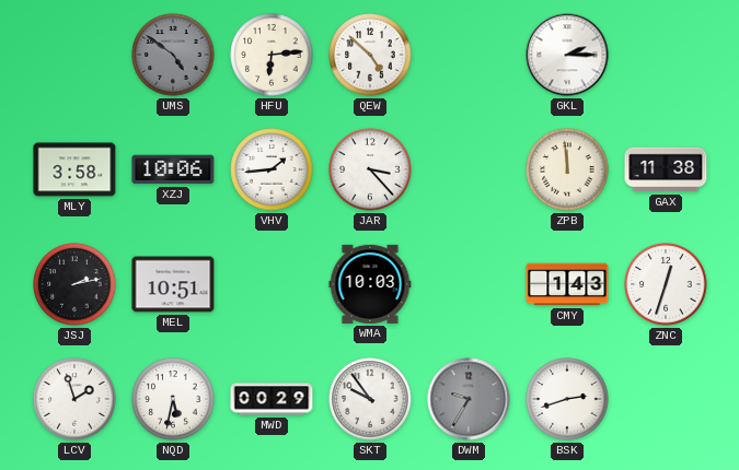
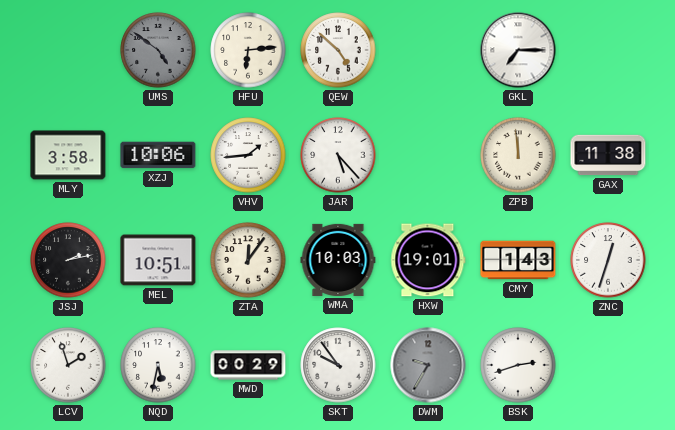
GKL: 2:15 -> 7:15
JAR: 3:23 -> 5:23
ZTA: none -> 12:06
HXW: none -> 19:01
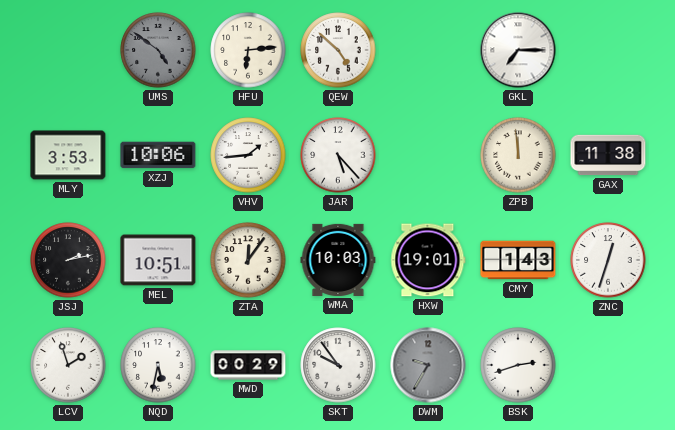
MLY: 3:58 -> 3:53
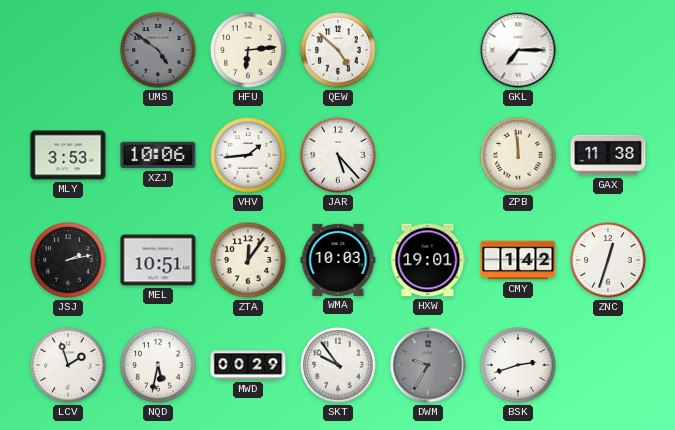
CMY: 1:43 -> 1:42
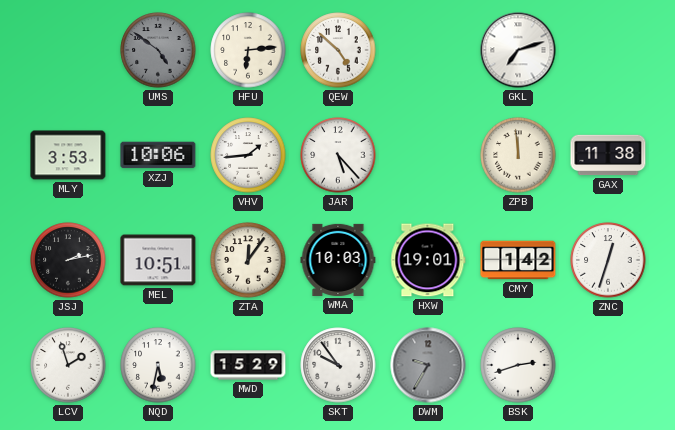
GKL: 7:15 -> 7:12
MWD: 00:29 -> 15:29
